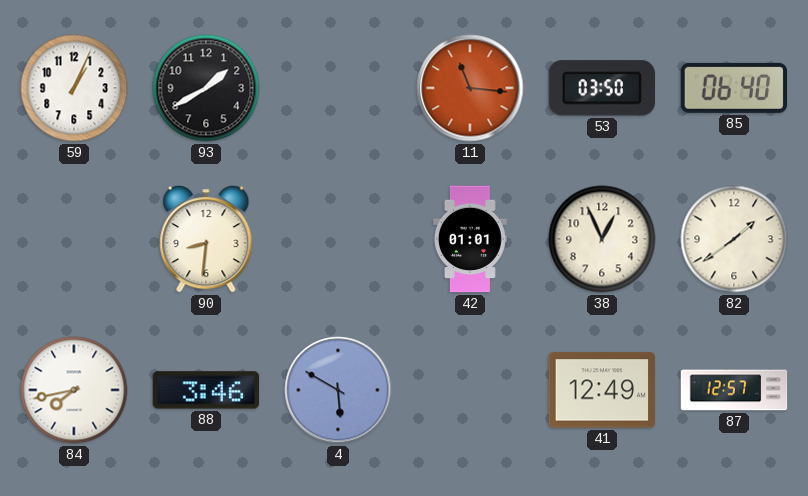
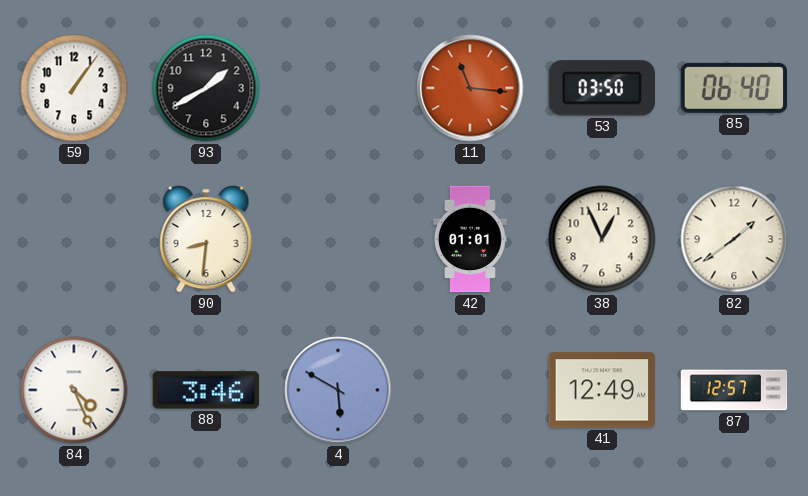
59: 1:04 -> 1:06
84: 7:43 -> 4:26
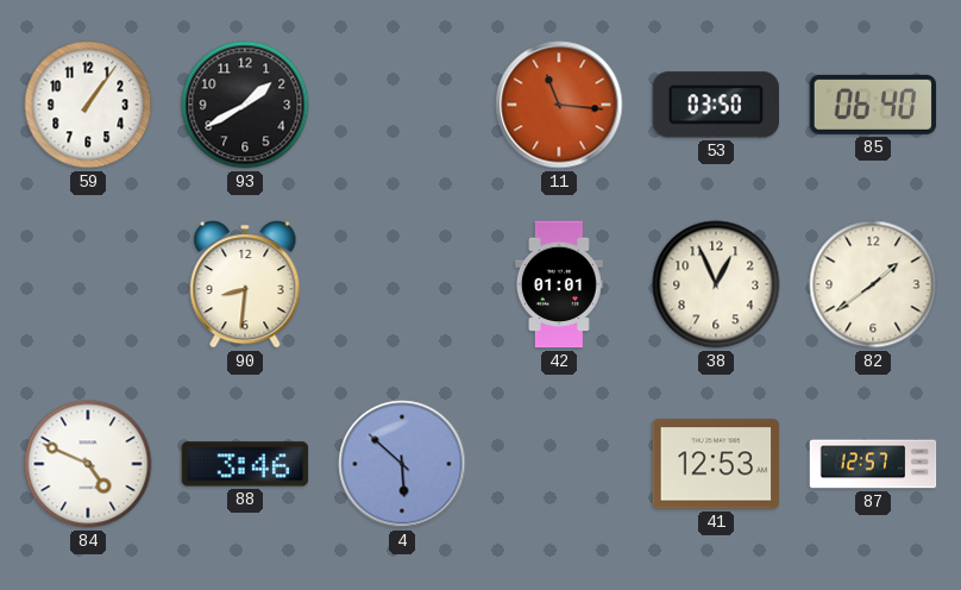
84: 4:26 -> 4:49
4: 5:50 -> 5:52
41: 12:49 -> 12:53
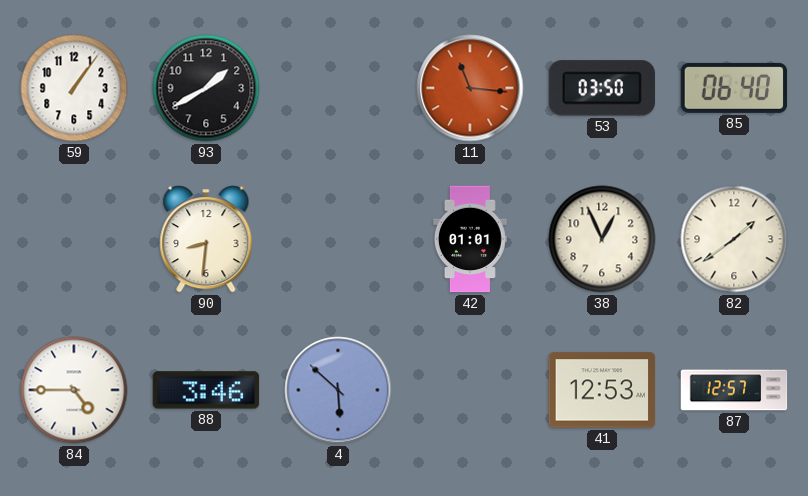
84: 4:49 -> 4:45
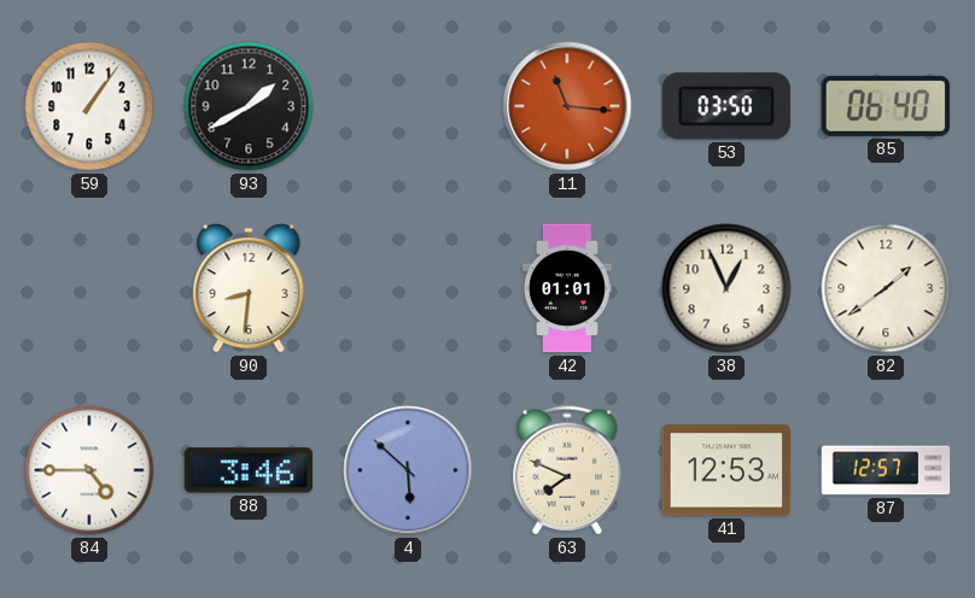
63: none -> 7:49
